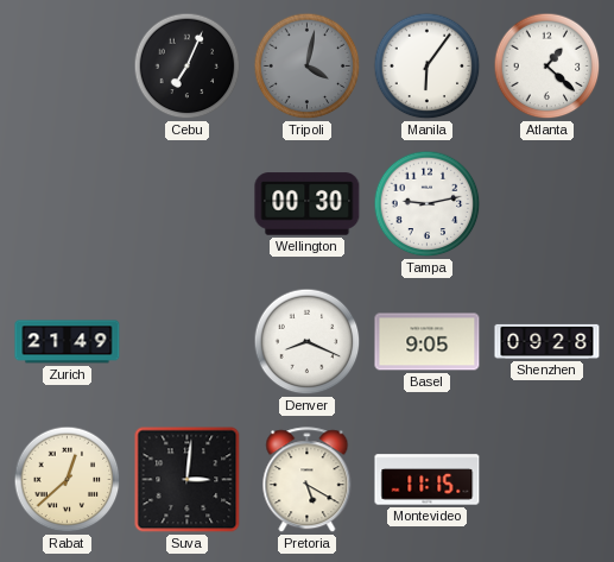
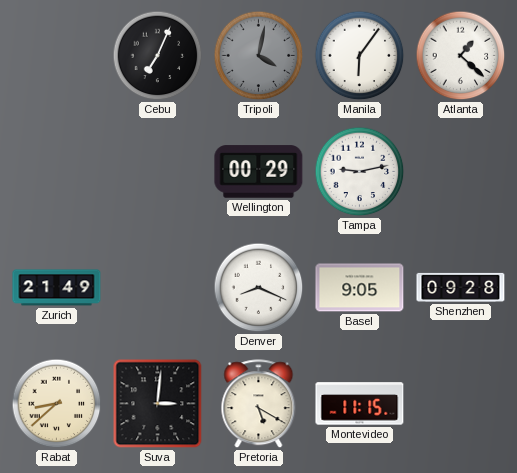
Wellington: 00:30 -> 00:29
Rabat: 12:38 -> 8:38
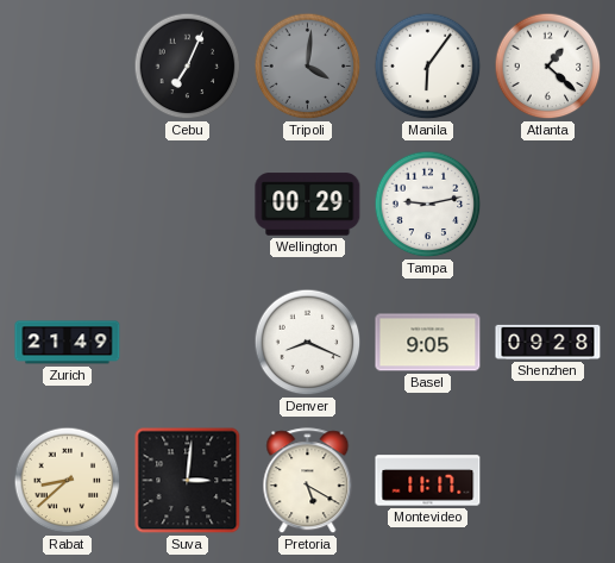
Tripoli: 4:02 -> 4:01
Montevideo: 11:15 -> 11:17
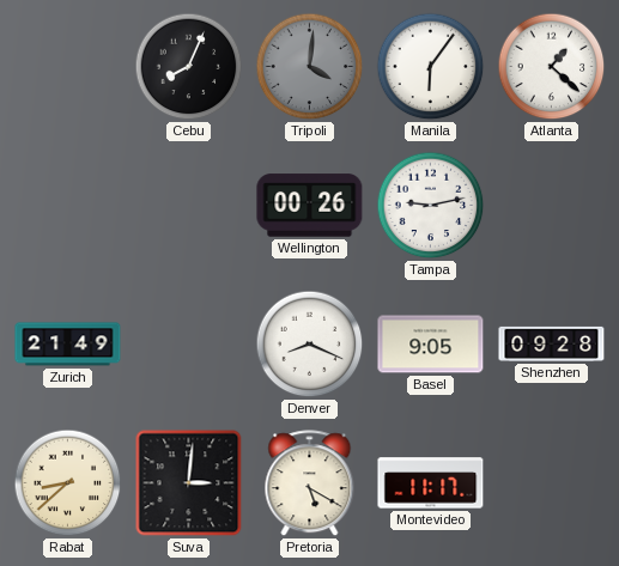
Cebu: 7:04 -> 8:04
Wellington: 00:29 -> 00:26
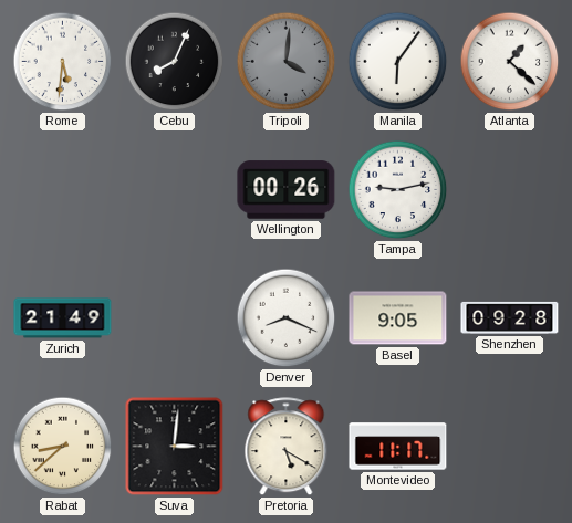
Rome: none -> 5:31
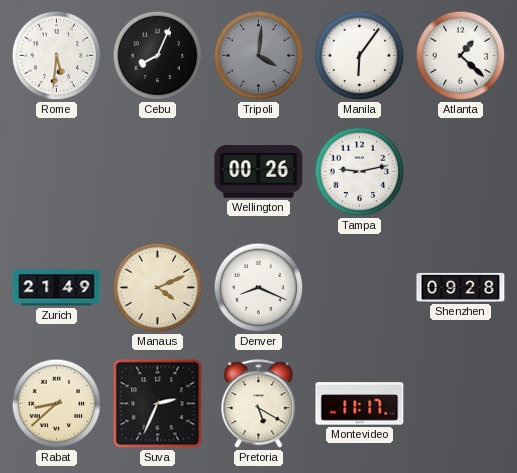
Manaus: none -> 4:11
Basel: 9:05 -> none
Suva: 3:01 -> 2:34
